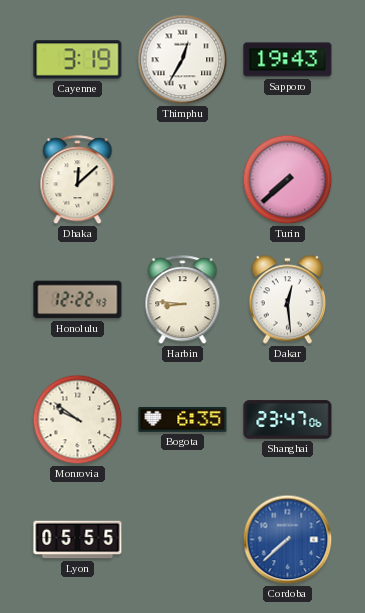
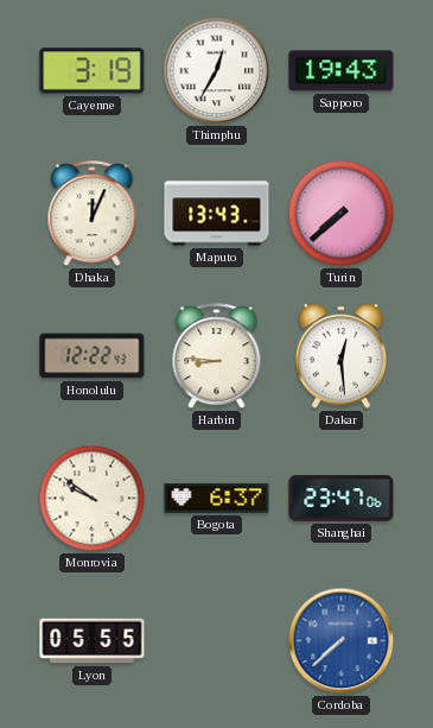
Dhaka: 12:08 -> 12:04
Maputo: none -> 13:43
Bogota: 6:35 -> 6:37
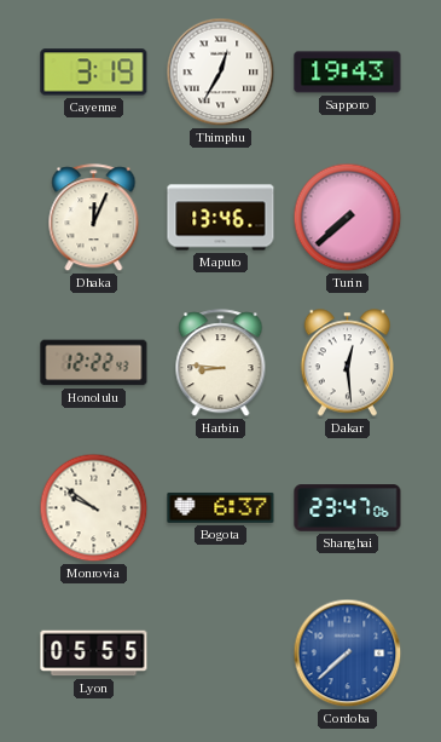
Maputo: 13:43 -> 13:46
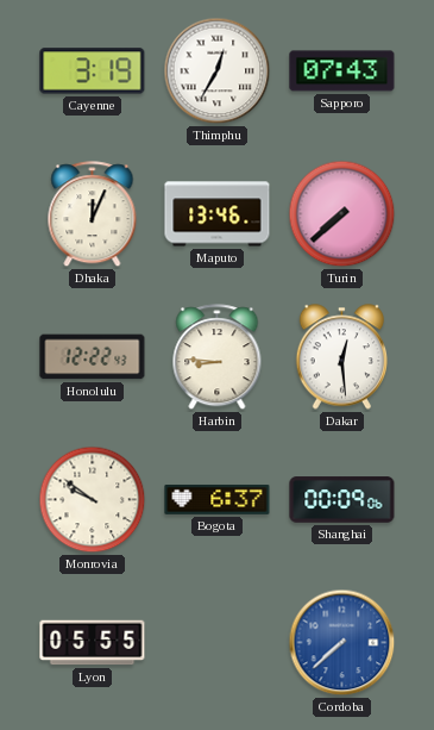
Sapporo: 19:43 -> 07:43
Shanghai: 23:47 -> 00:09
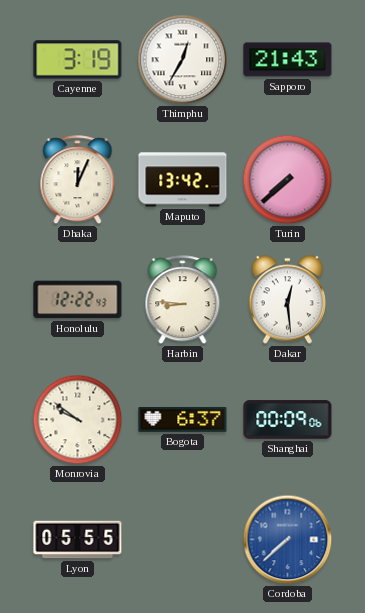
Sapporo: 07:43 -> 21:43
Maputo: 13:46 -> 13:42
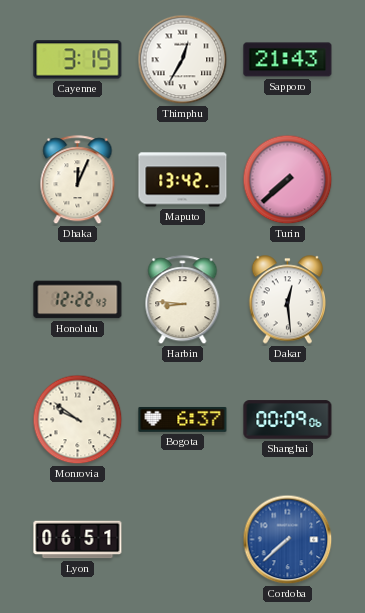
Lyon: 05:55 -> 06:51
